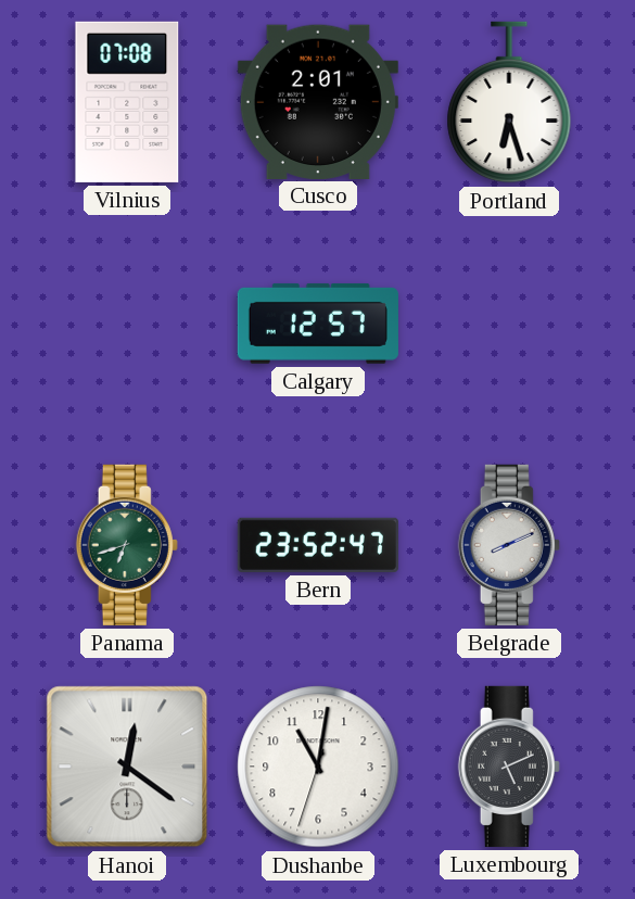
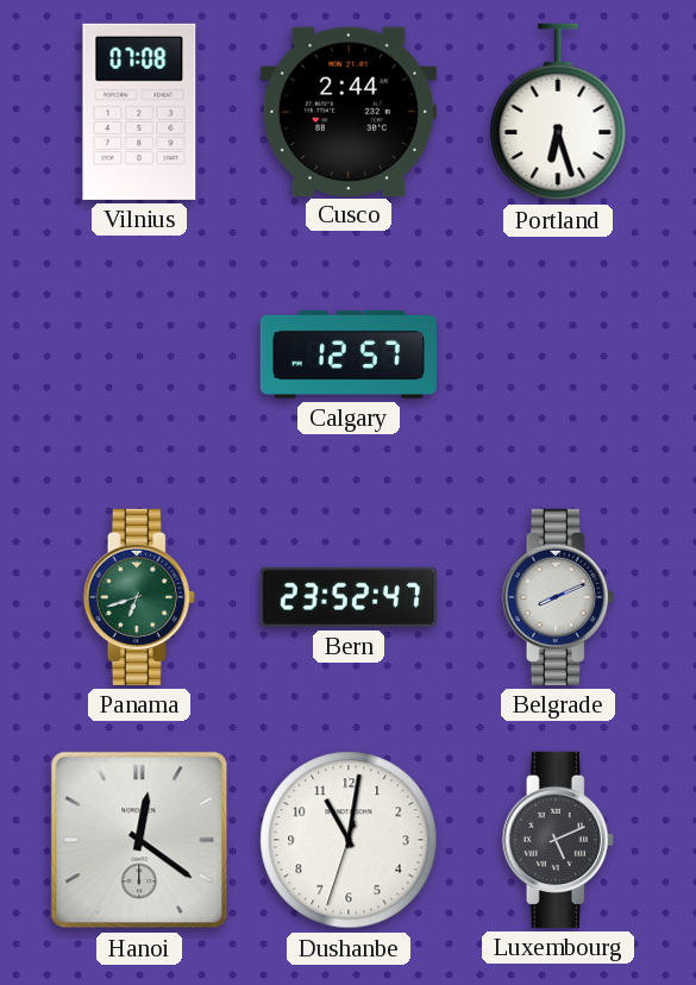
Cusco: 2:01 -> 2:44
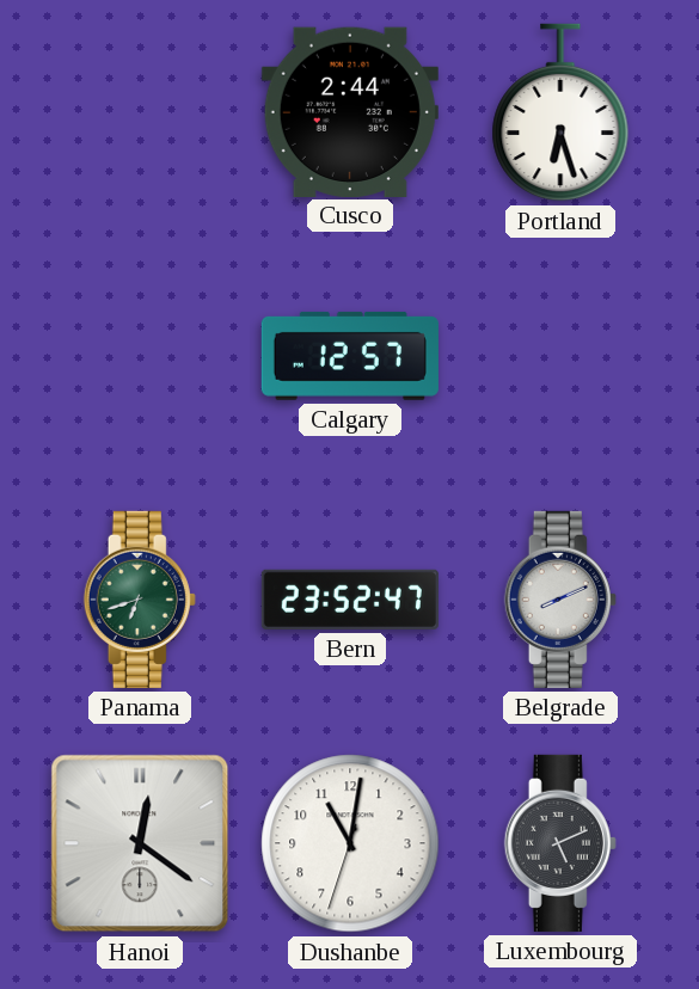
Vilnius: 07:08 -> none
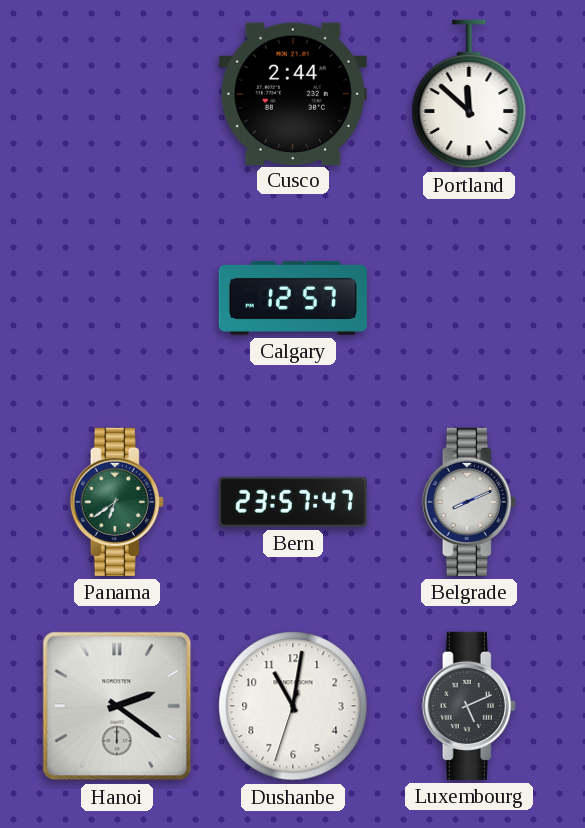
Portland: 6:27 -> 11:52
Panama: 6:42 -> 6:39
Bern: 23:52 -> 23:57
Hanoi: 12:21 -> 2:21
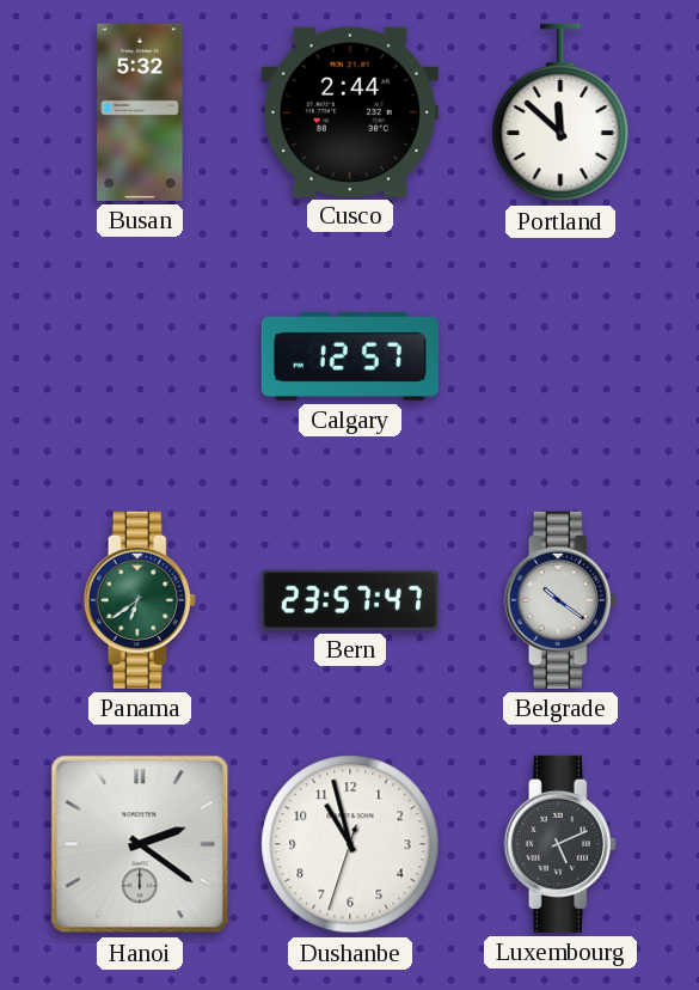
Busan: none -> 5:32
Belgrade: 8:11 -> 10:21
Dushanbe: 11:01 -> 10:57
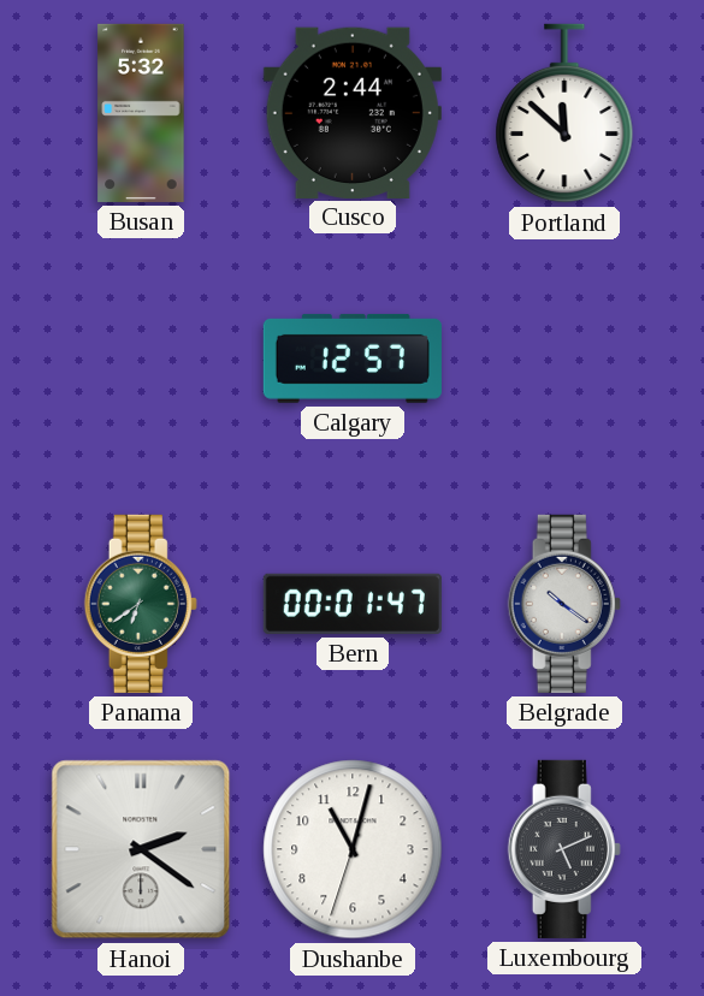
Bern: 23:57 -> 00:01
Dushanbe: 10:57 -> 11:02
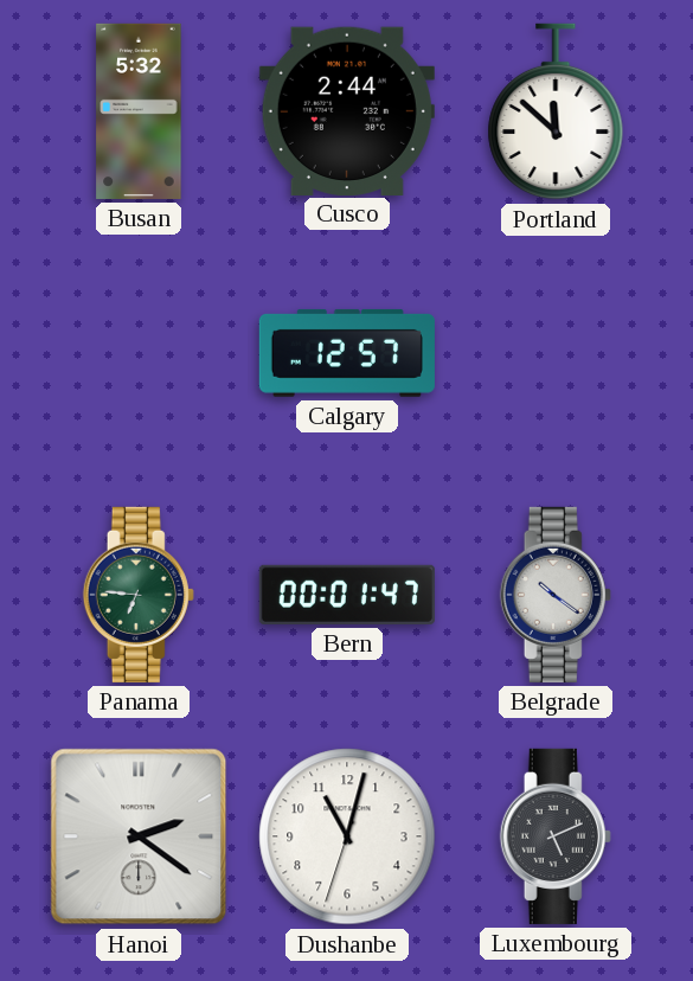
Panama: 6:39 -> 6:46
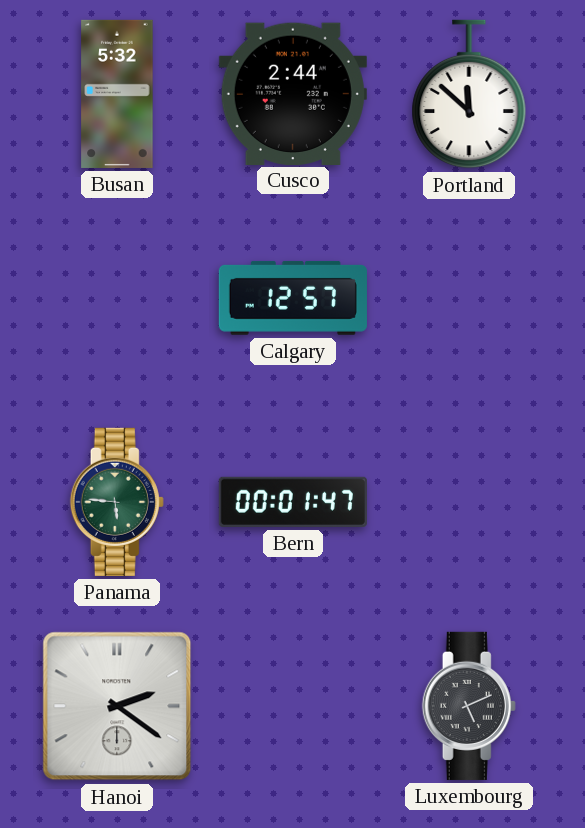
Panama: 6:46 -> 5:46
Belgrade: 10:21 -> none
Dushanbe: 11:02 -> none
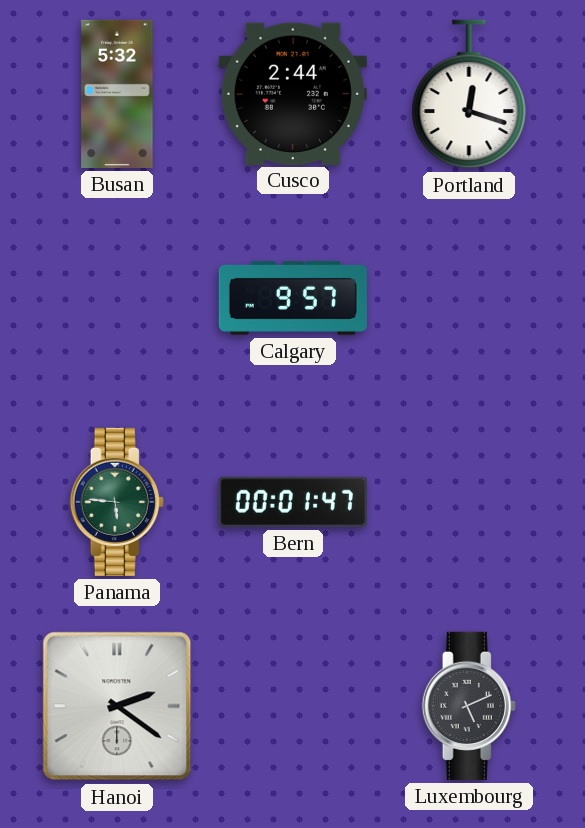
Portland: 11:52 -> 12:18
Calgary: 12:57 -> 9:57
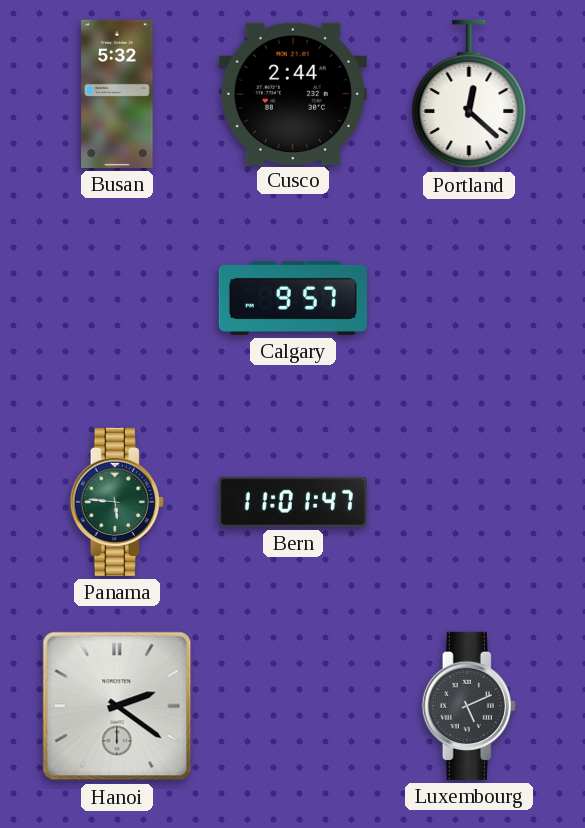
Portland: 12:18 -> 12:22
Bern: 00:01 -> 11:01
